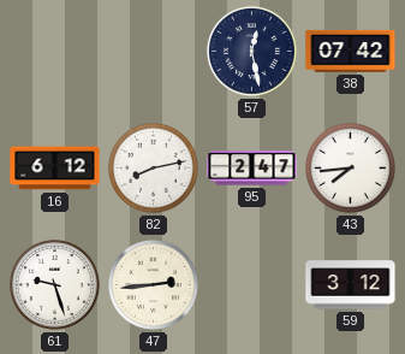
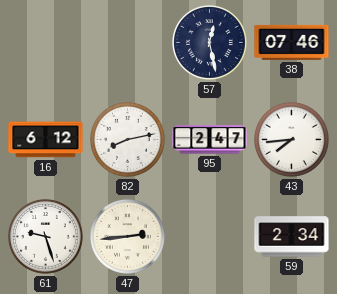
38: 07:42 -> 07:46
59: 3:12 -> 2:34
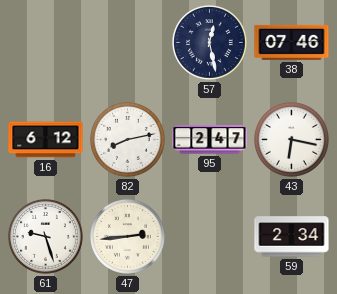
43: 7:44 -> 6:17
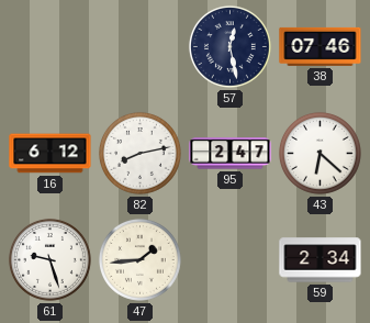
43: 6:17 -> 6:22
47: 2:44 -> 1:44
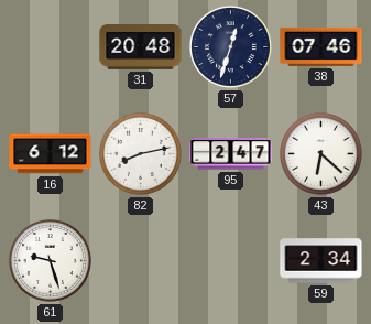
31: none -> 20:48
57: 12:28 -> 12:33
47: 1:44 -> none
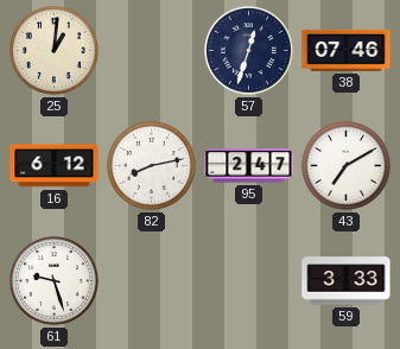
25: none -> 1:01
31: 20:48 -> none
43: 6:22 -> 7:10
59: 2:34 -> 3:33
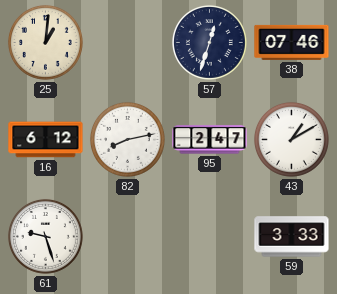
43: 7:10 -> 1:10
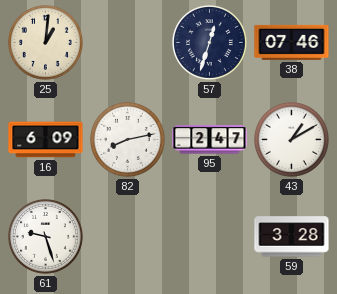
16: 6:12 -> 6:09
59: 3:33 -> 3:28
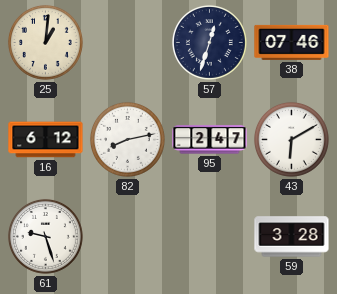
16: 6:09 -> 6:12
43: 1:10 -> 6:10
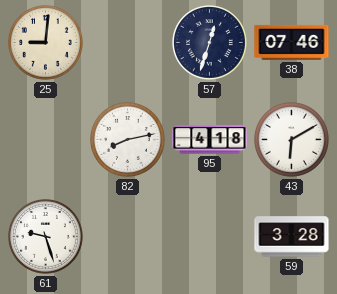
25: 1:01 -> 9:01
16: 6:12 -> none
95: 2:47 -> 4:18
